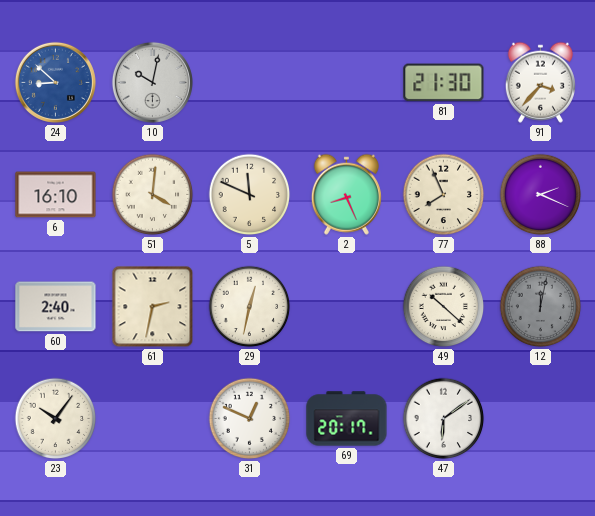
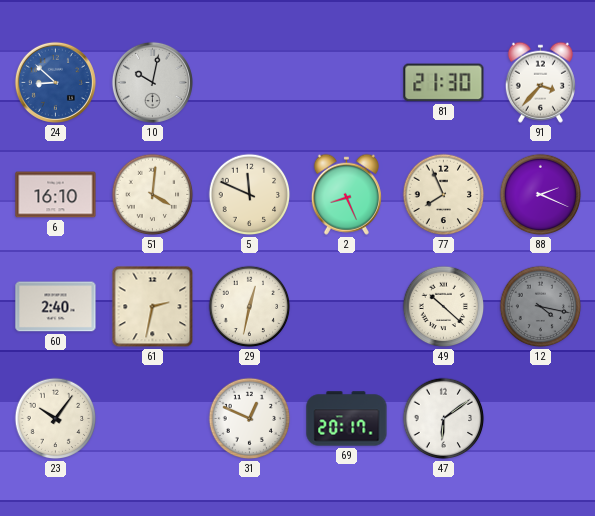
12: 12:02 -> 4:17
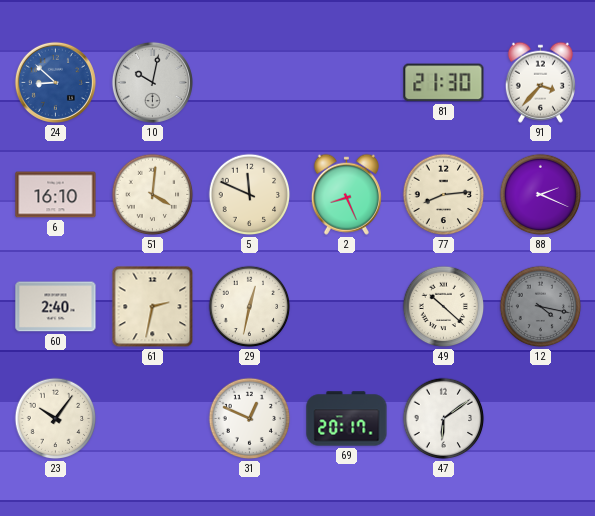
77: 7:56 -> 8:14
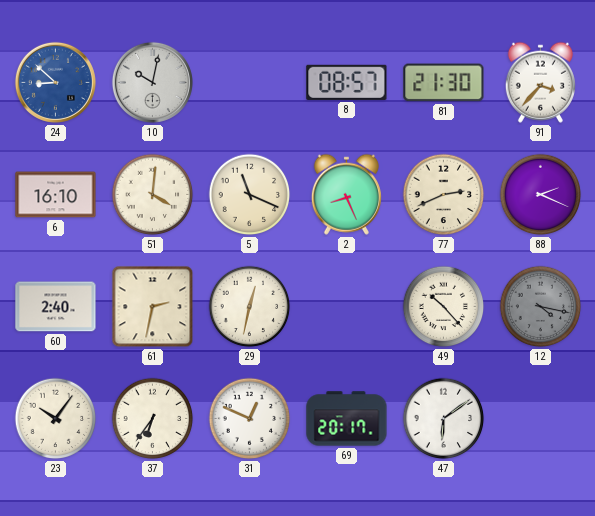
8: none -> 08:57
5: 11:49 -> 11:19
77: 8:14 -> 2:41
49: 10:22 -> 10:23
37: none -> 6:36
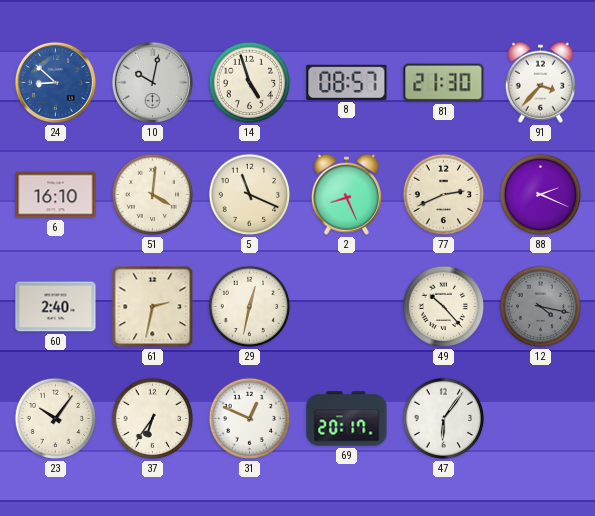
14: none -> 4:57
47: 6:09 -> 6:06
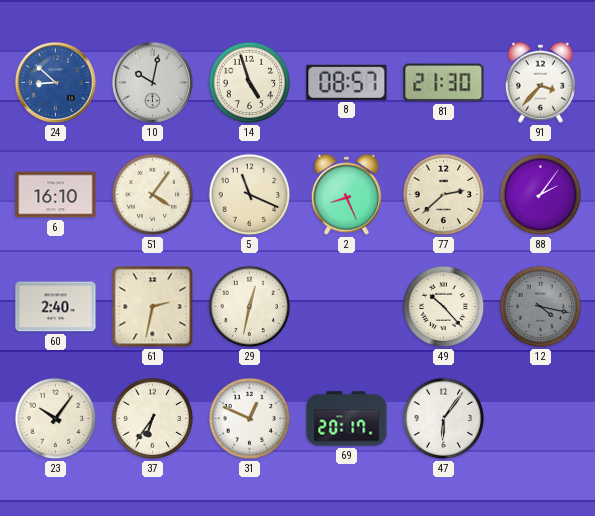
51: 4:01 -> 4:06
77: 2:41 -> 2:38
88: 2:19 -> 2:06
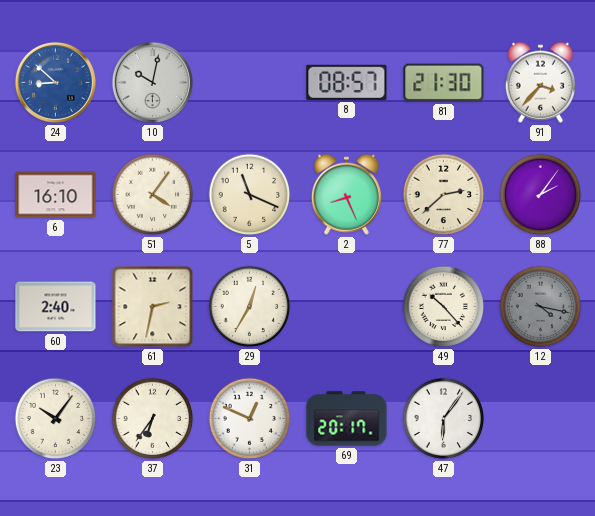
14: 4:57 -> none
29: 12:32 -> 12:35
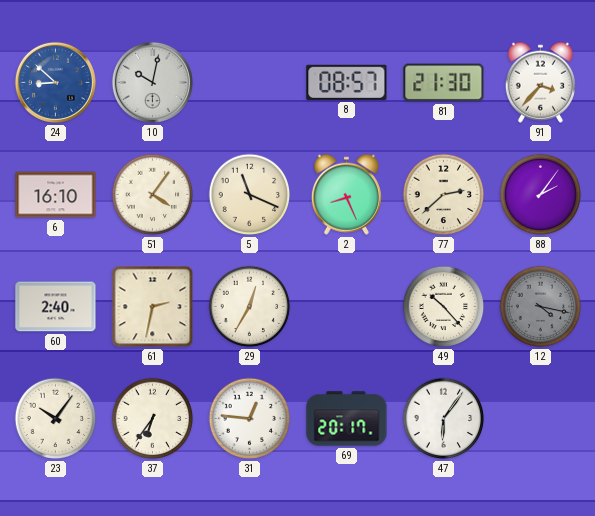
31: 12:49 -> 12:46
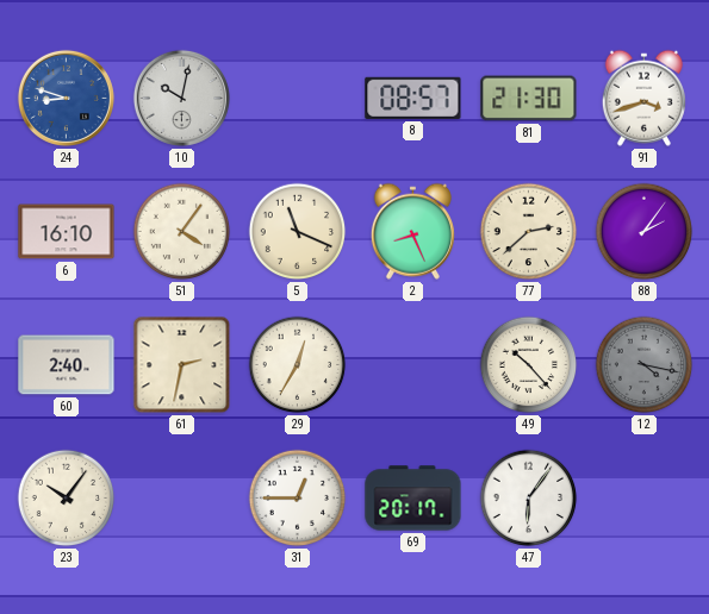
24: 8:52 -> 8:48
91: 3:37 -> 3:42
37: 6:36 -> none
31: 12:46 -> 12:45
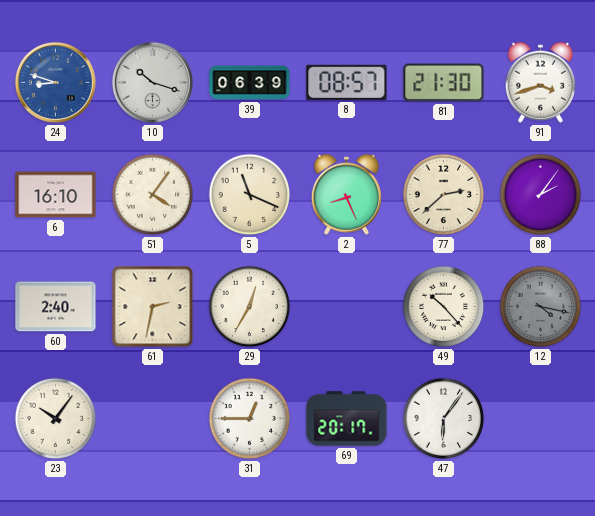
10: 10:02 -> 10:18
39: none -> 06:39
